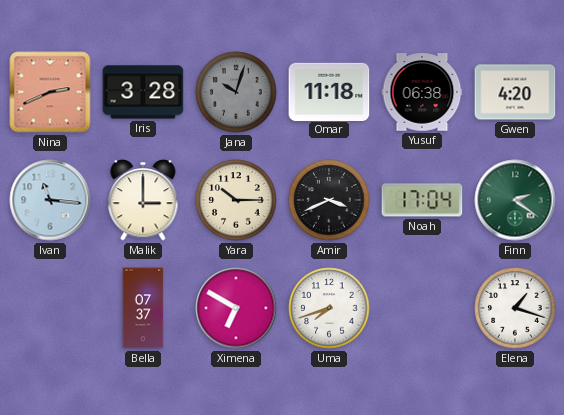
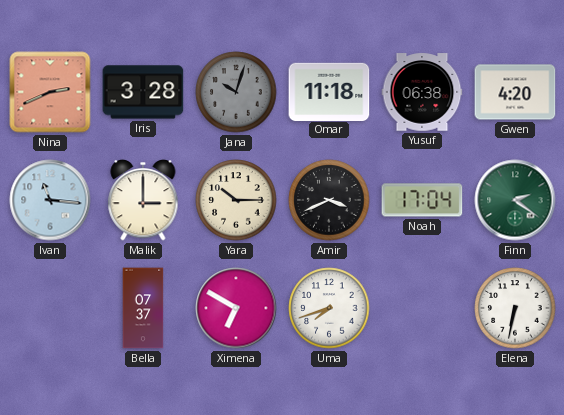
Elena: 1:18 -> 6:32
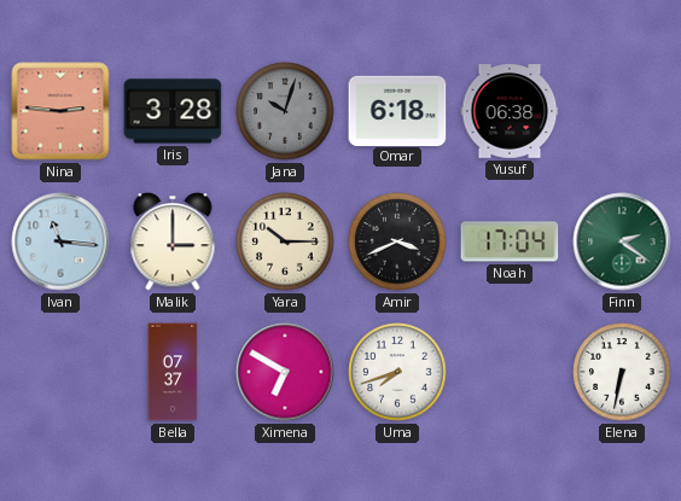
Nina: 2:41 -> 2:46
Omar: 11:18 -> 6:18
Gwen: 4:20 -> none
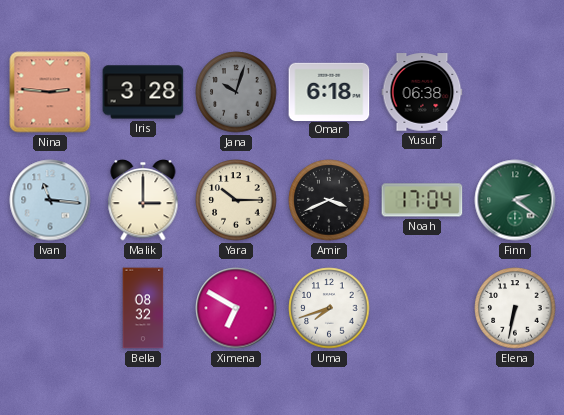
Bella: 07:37 -> 08:32
